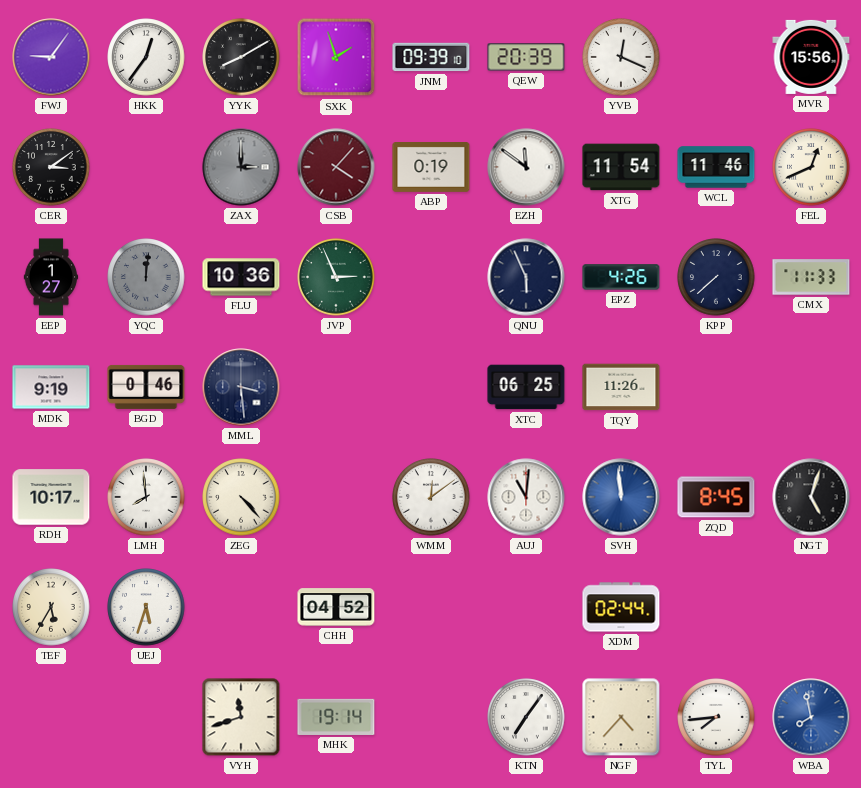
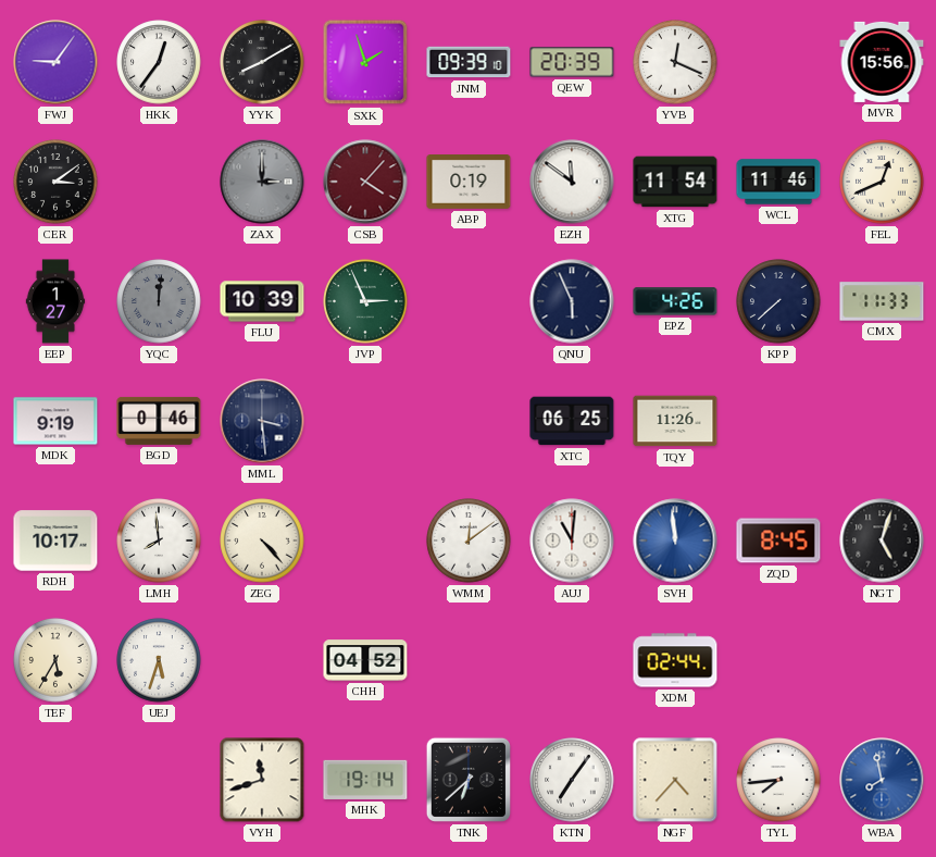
FLU: 10:36 -> 10:39
TNK: none -> 6:38
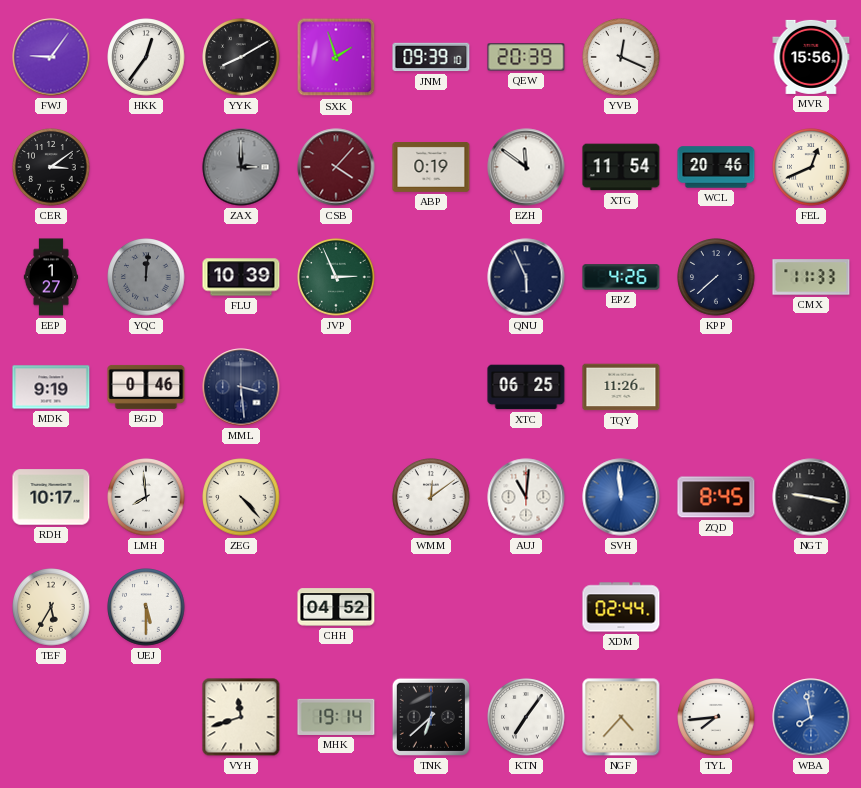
WCL: 11:46 -> 20:46
NGT: 5:03 -> 9:17
UEJ: 5:33 -> 5:30
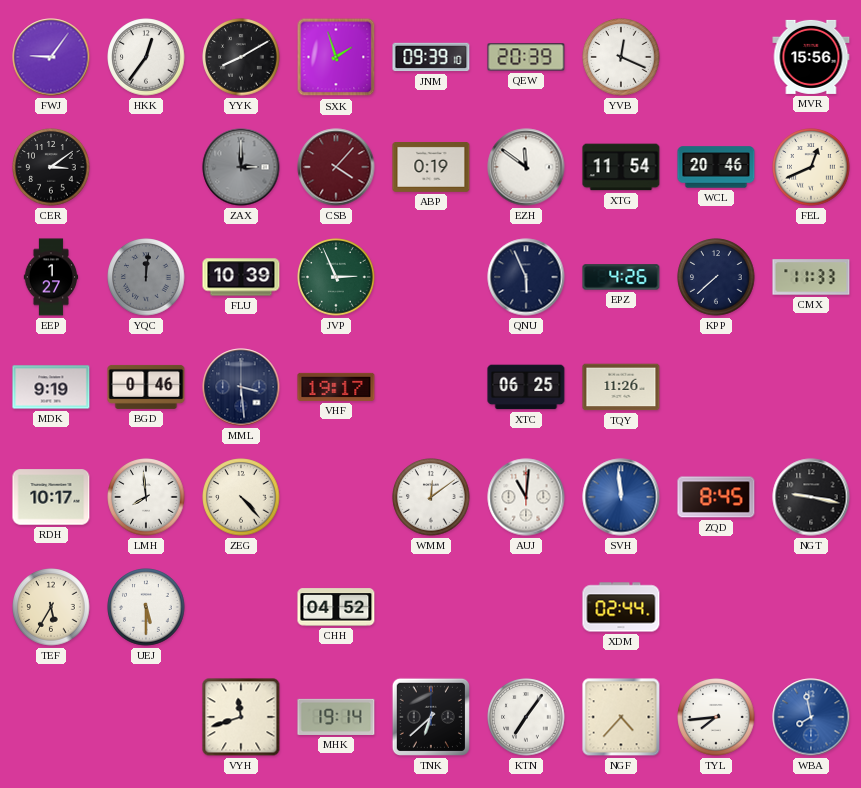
VHF: none -> 19:17
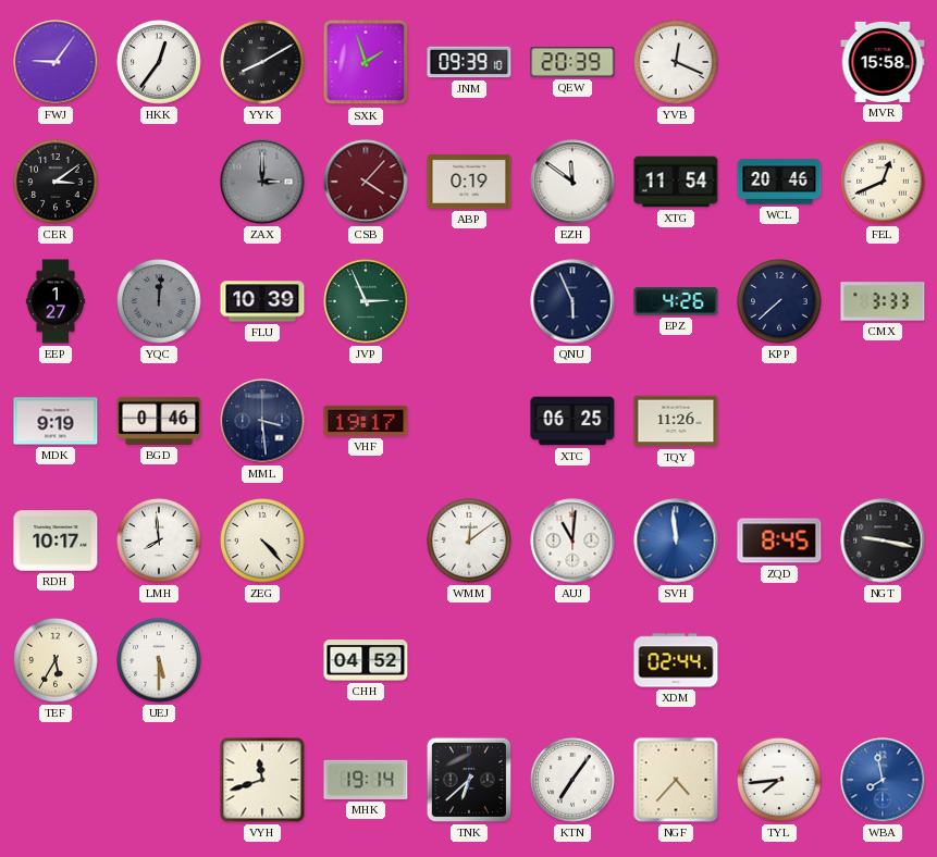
MVR: 15:56 -> 15:58
CMX: 11:33 -> 3:33
